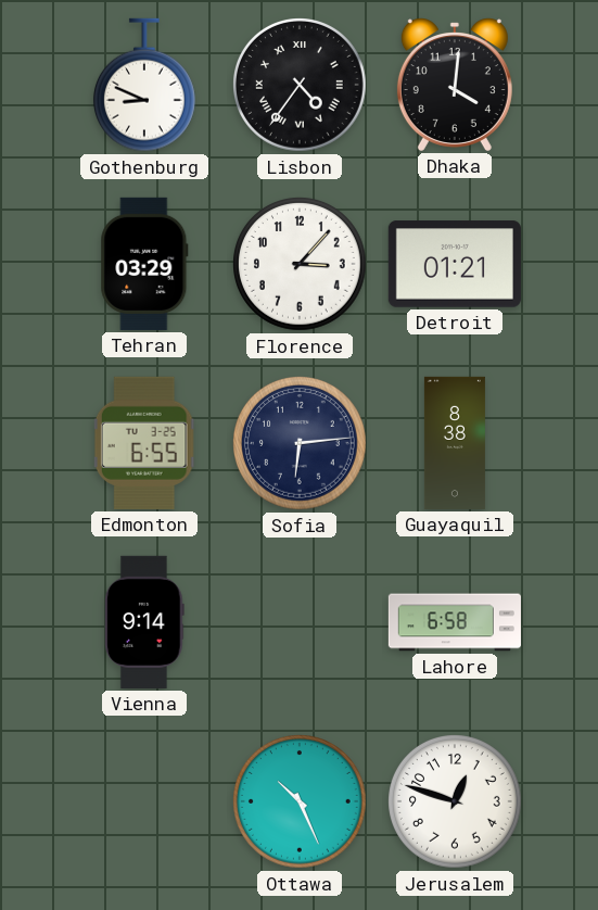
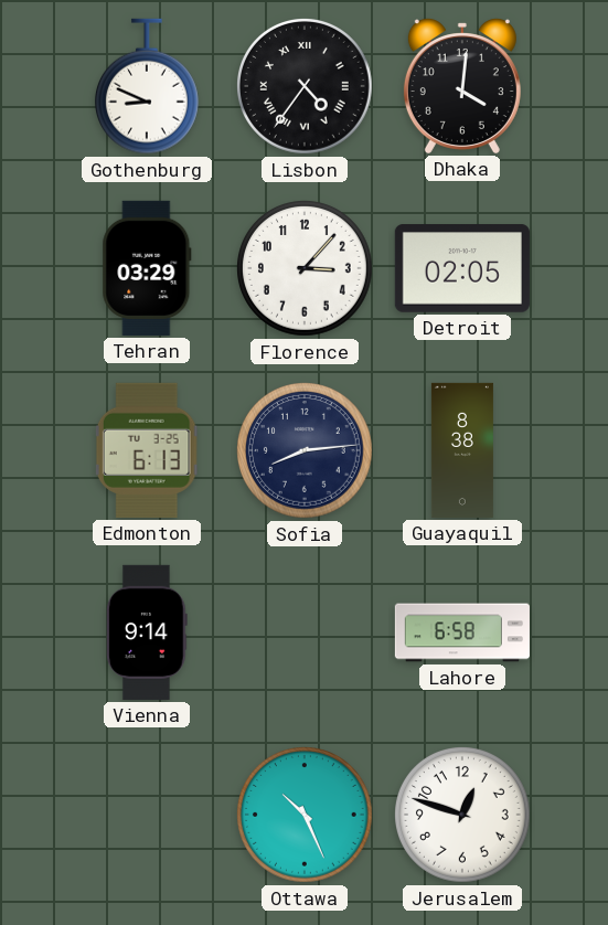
Detroit: 01:21 -> 02:05
Edmonton: 6:55 -> 6:13
Sofia: 6:14 -> 8:14
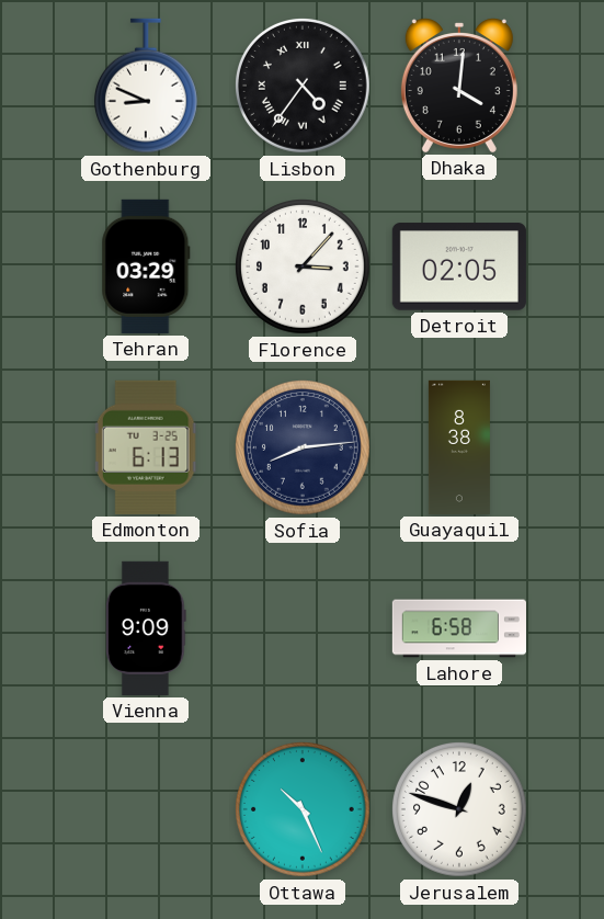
Vienna: 9:14 -> 9:09
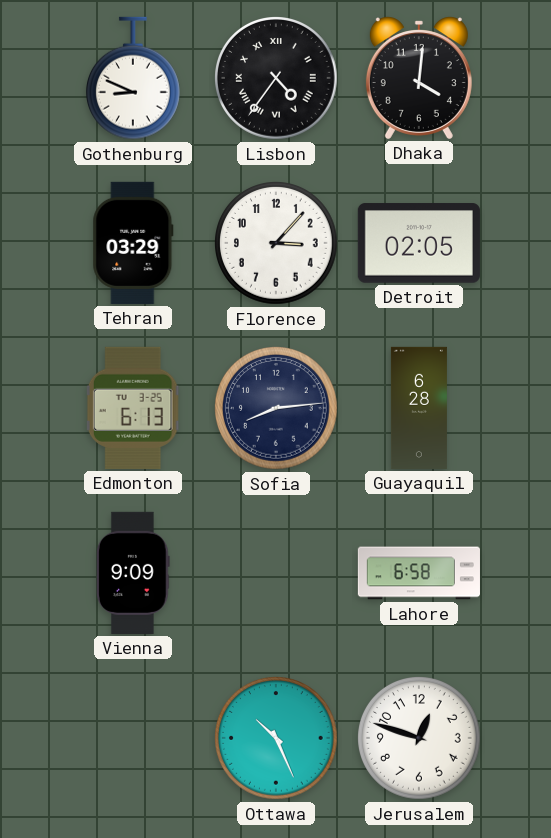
Guayaquil: 8:38 -> 6:28
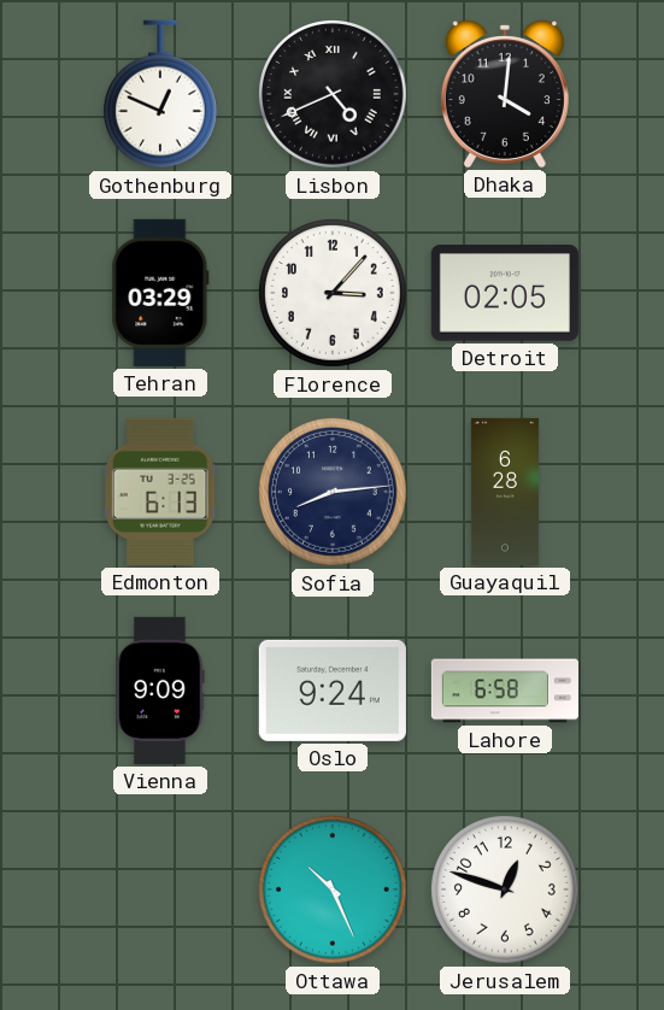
Gothenburg: 8:49 -> 12:49
Lisbon: 4:36 -> 4:41
Oslo: none -> 9:24
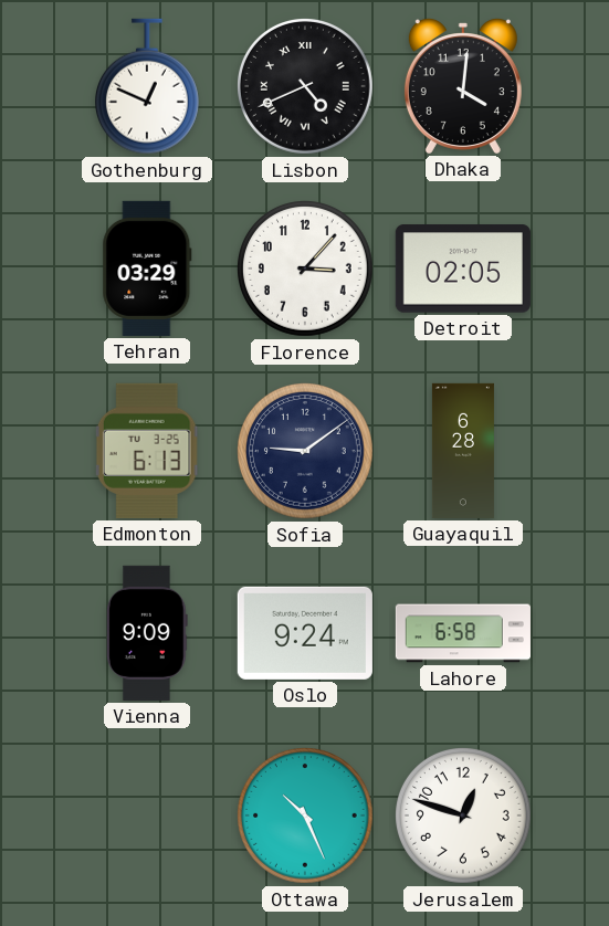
Sofia: 8:14 -> 9:09
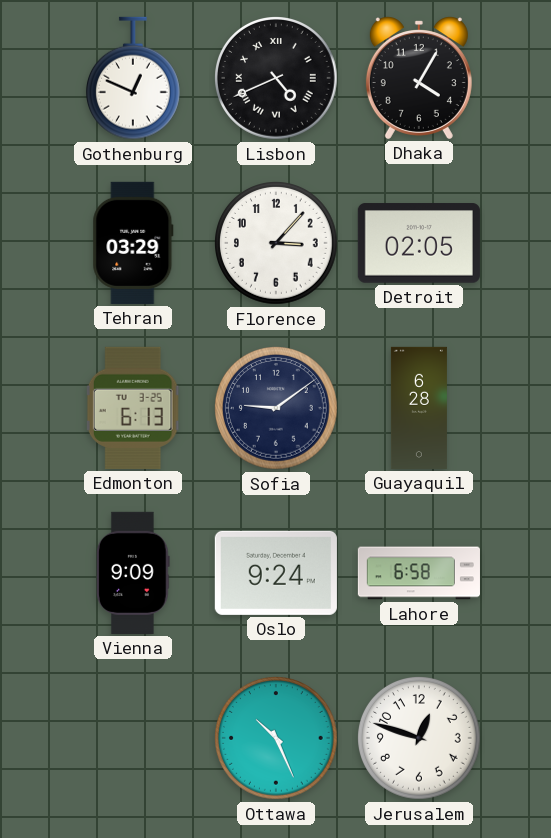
Dhaka: 4:01 -> 4:05
